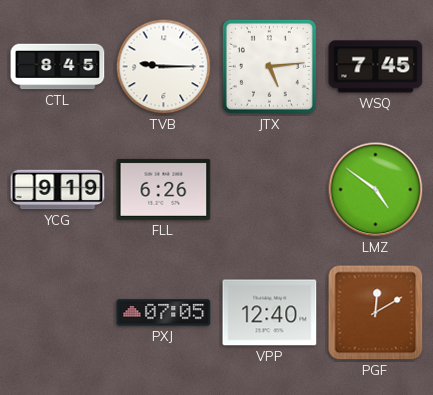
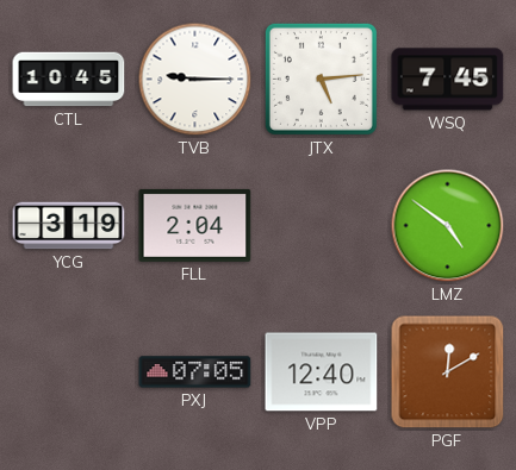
CTL: 8:45 -> 10:45
YCG: 9:19 -> 3:19
FLL: 6:26 -> 2:04
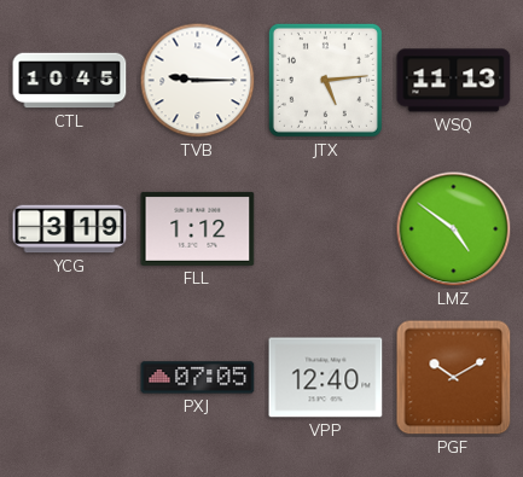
WSQ: 7:45 -> 11:13
FLL: 2:04 -> 1:12
PGF: 12:10 -> 10:10
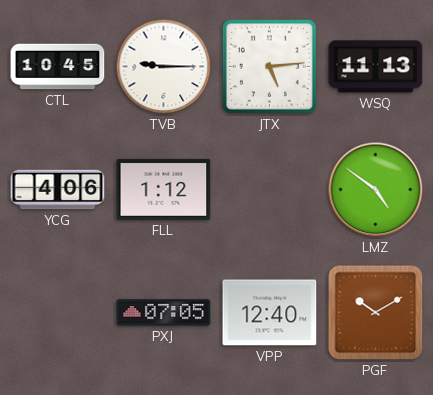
YCG: 3:19 -> 4:06
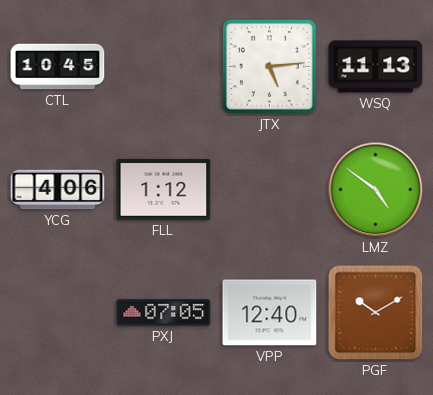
TVB: 9:15 -> none
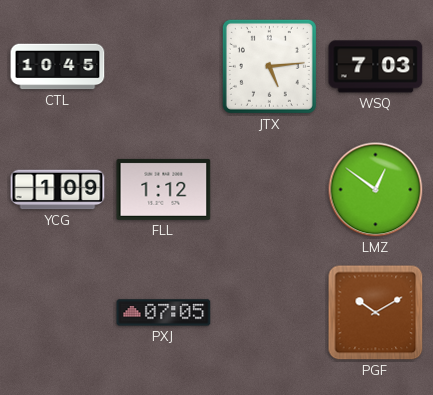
WSQ: 11:13 -> 7:03
YCG: 4:06 -> 1:09
LMZ: 4:51 -> 12:51
VPP: 12:40 -> none
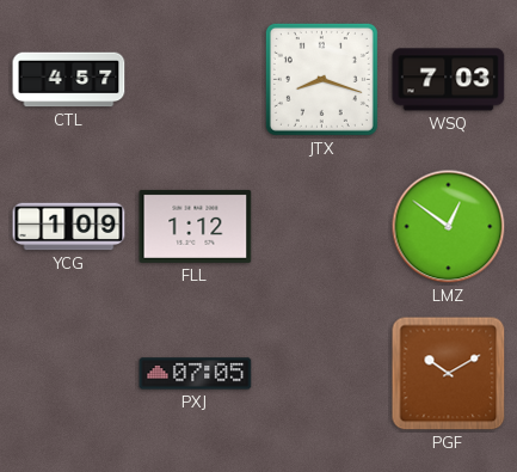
CTL: 10:45 -> 4:57
JTX: 5:14 -> 8:18
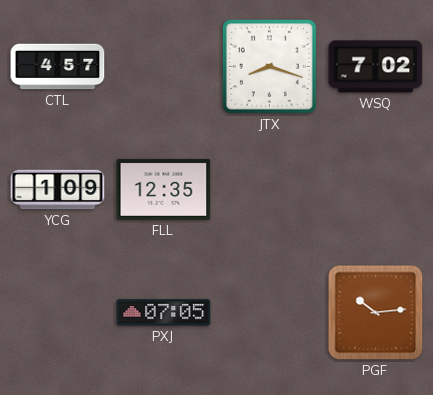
WSQ: 7:03 -> 7:02
FLL: 1:12 -> 12:35
LMZ: 12:51 -> none
PGF: 10:10 -> 10:14
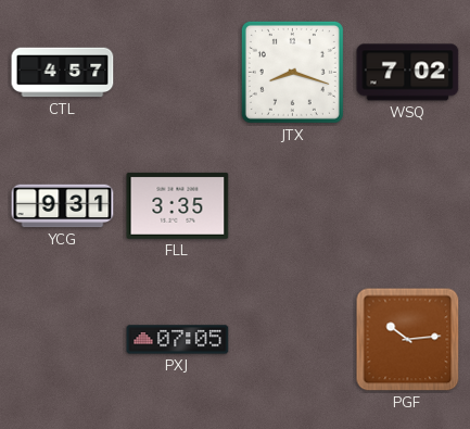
YCG: 1:09 -> 9:31
FLL: 12:35 -> 3:35
